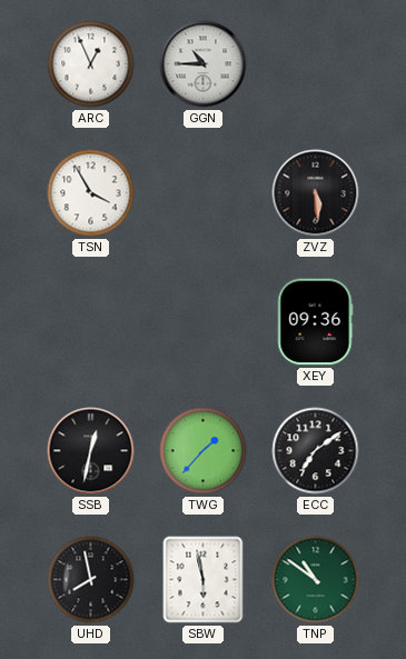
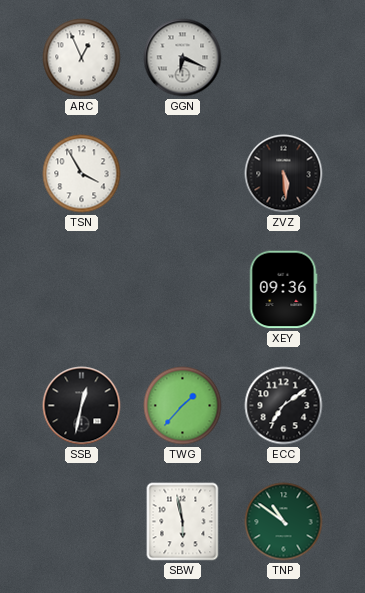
GGN: 10:45 -> 6:19
UHD: 7:58 -> none
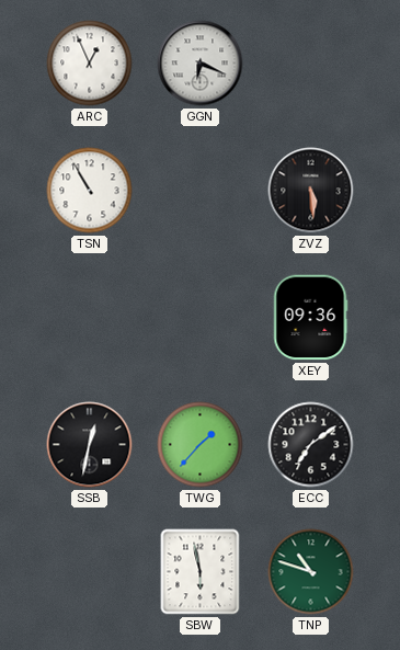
TSN: 3:55 -> 10:55
TNP: 10:51 -> 10:48
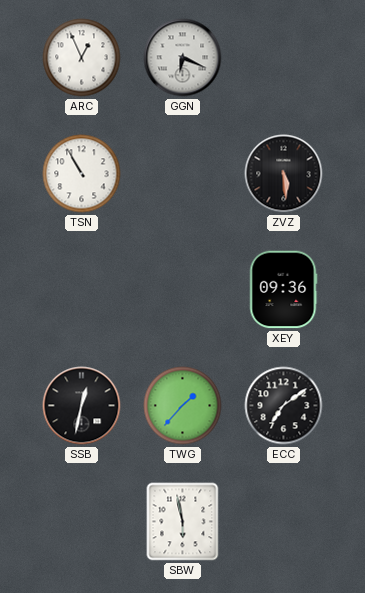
TNP: 10:48 -> none
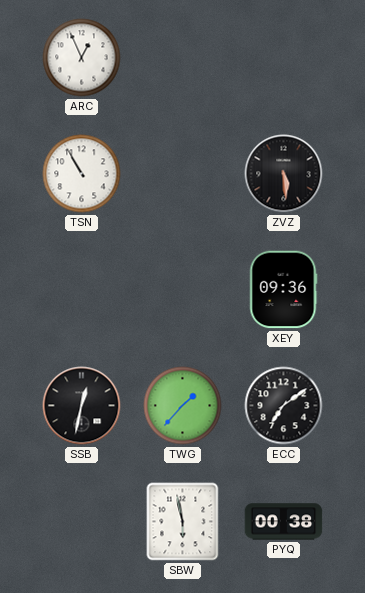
GGN: 6:19 -> none
PYQ: none -> 00:38
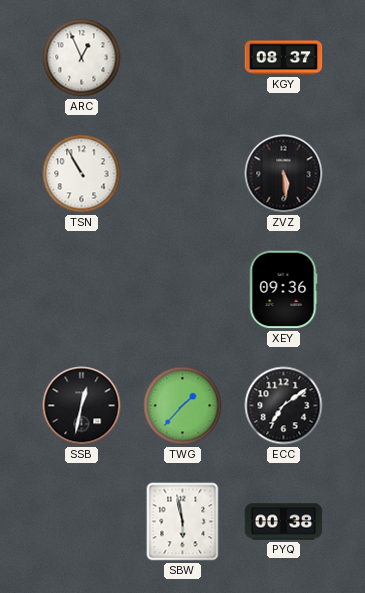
KGY: none -> 08:37
